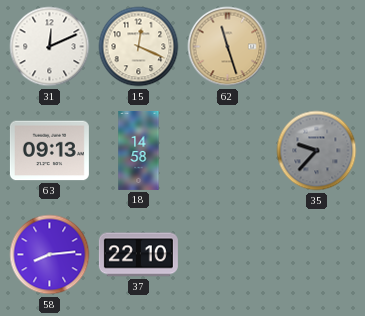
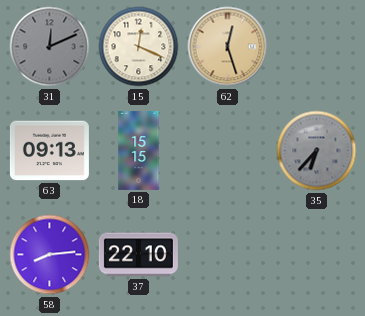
31 dial: white -> grey
62: 11:27 -> 12:27
18: 14:58 -> 15:15
35: 9:37 -> 6:37
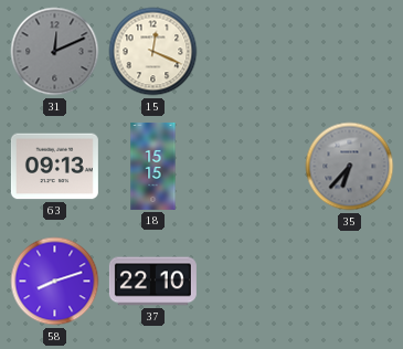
62: 12:27 -> none
58: 8:14 -> 8:12
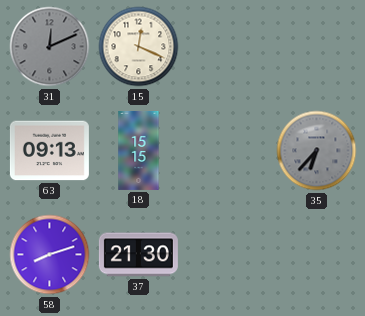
37: 22:10 -> 21:30
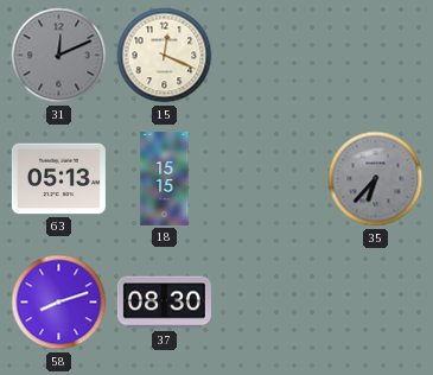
63: 09:13 -> 05:13
37: 21:30 -> 08:30
